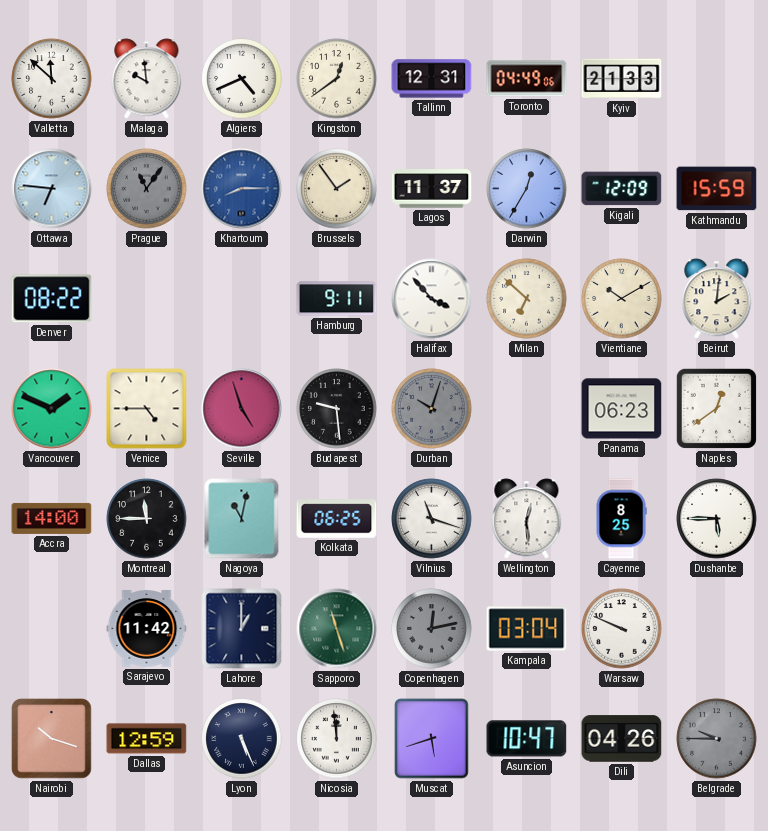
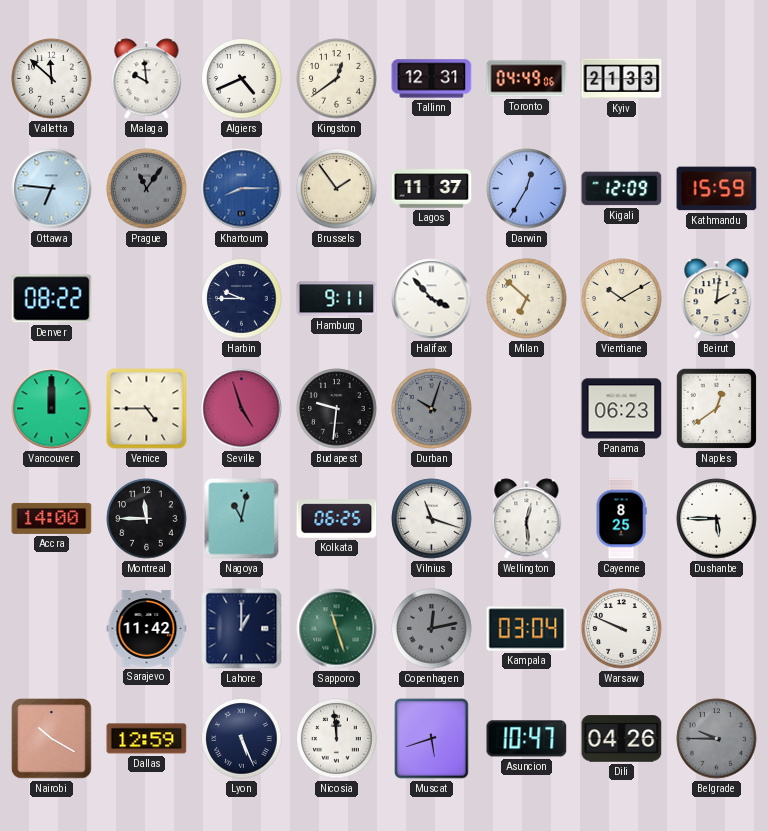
Harbin: none -> 9:45
Vancouver: 1:49 -> 12:00
Budapest: 9:29 -> 9:31
Nairobi: 10:18 -> 10:20
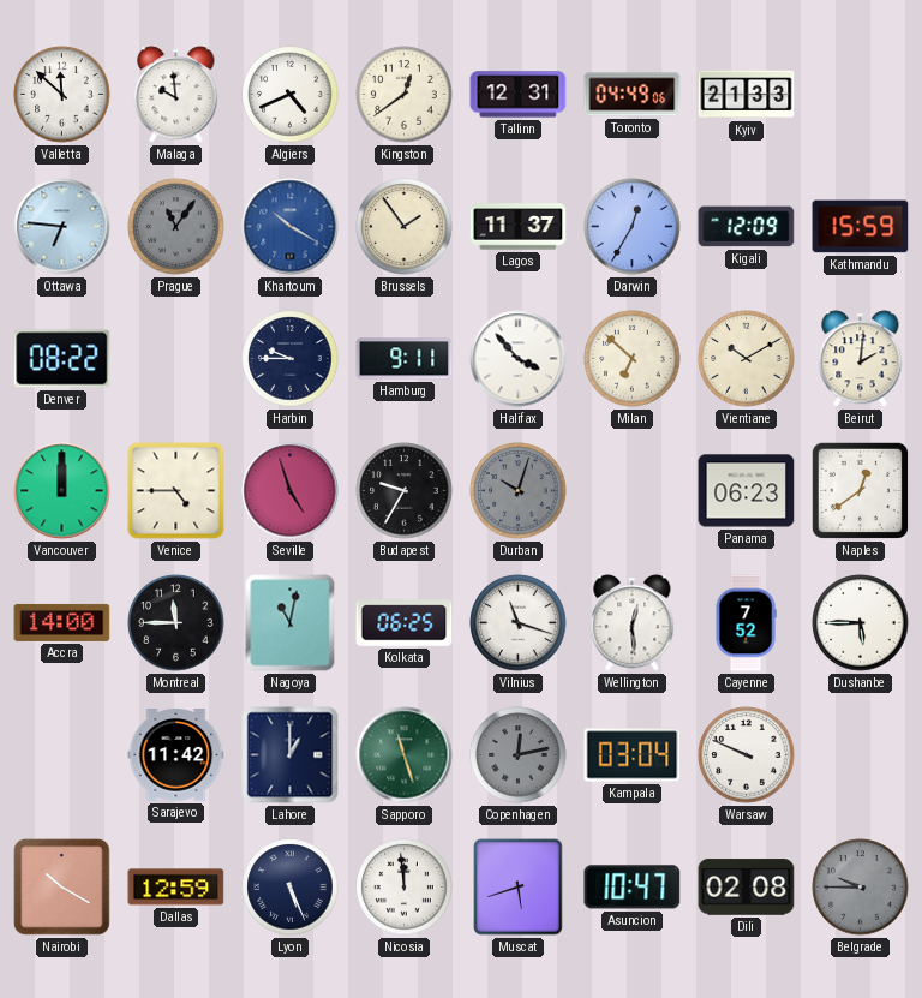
Khartoum: 8:15 -> 10:20
Budapest: 9:31 -> 9:35
Cayenne: 8:25 -> 7:52
Dili: 04:26 -> 02:08
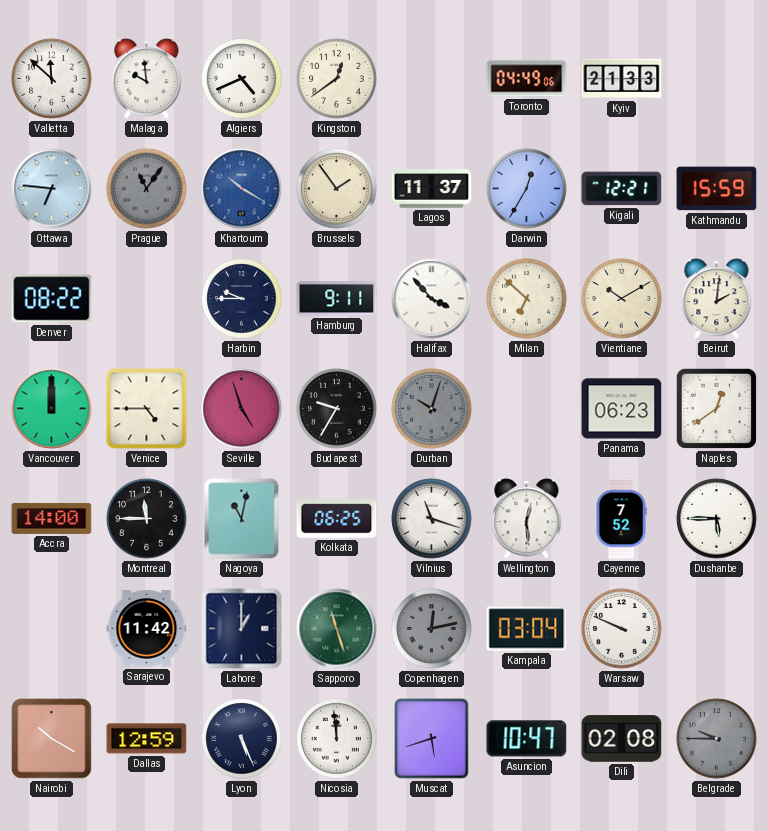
Tallinn: 12:31 -> none
Kigali: 12:09 -> 12:21
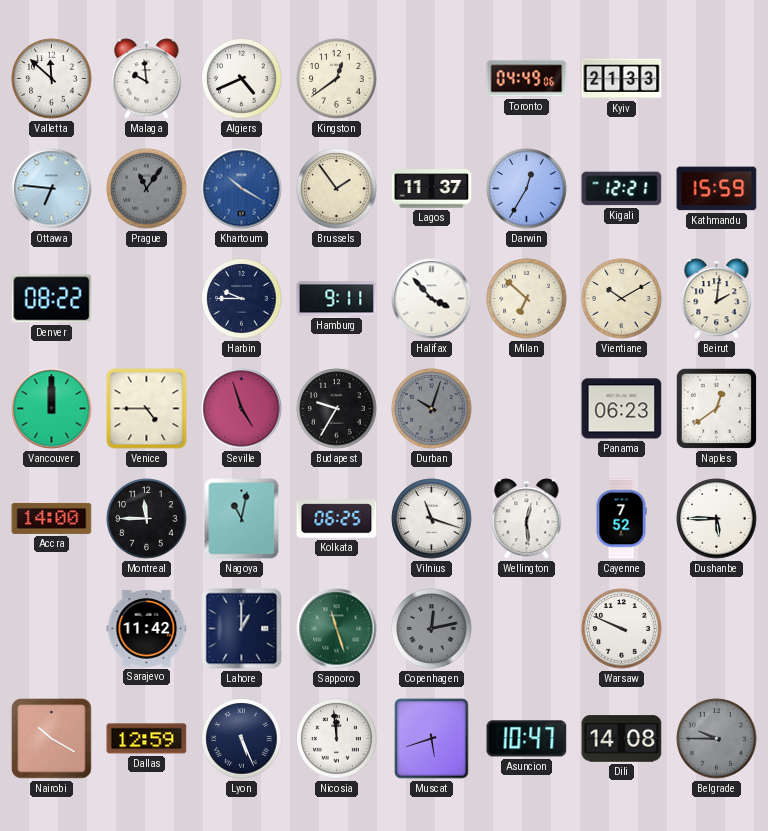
Kampala: 03:04 -> none
Dili: 02:08 -> 14:08
